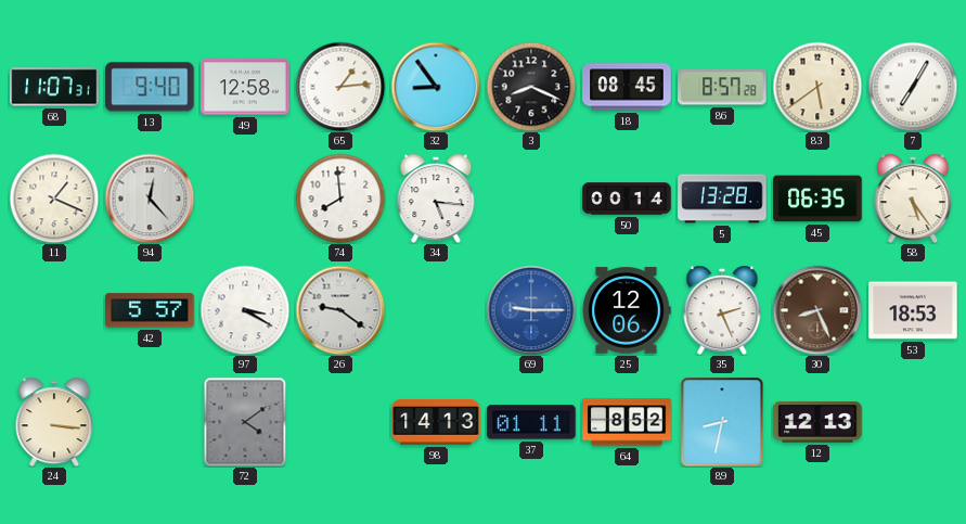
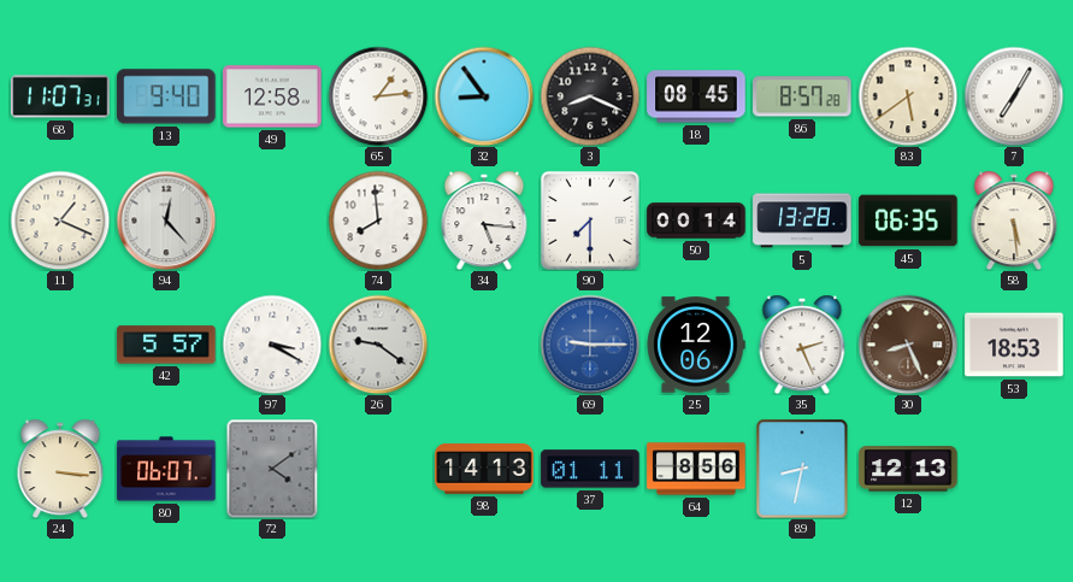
90: none -> 7:30
58: 5:24 -> 5:29
80: none -> 06:07
64: 8:52 -> 8:56
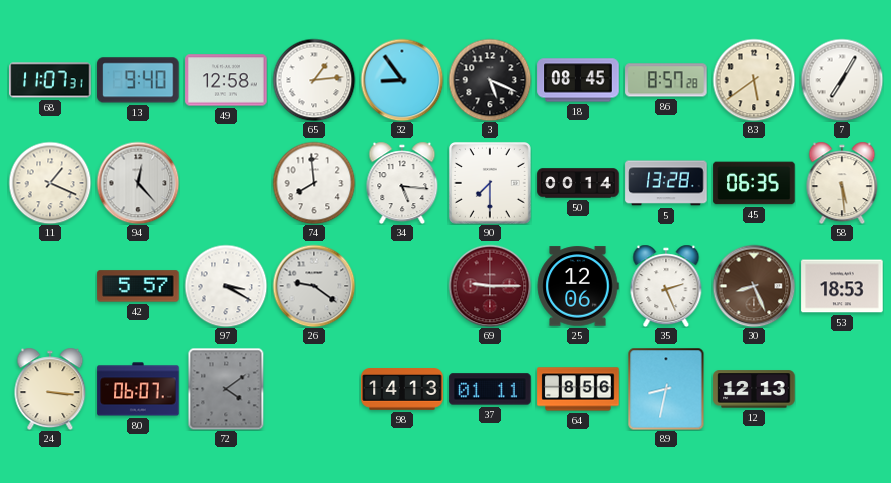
3: 8:19 -> 5:19
69 dial: blue -> burgundy
